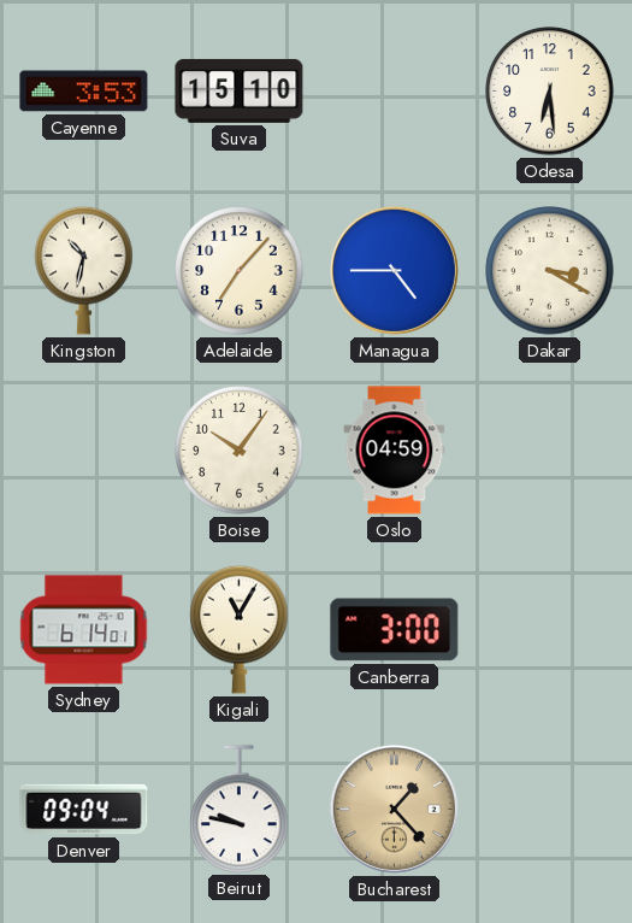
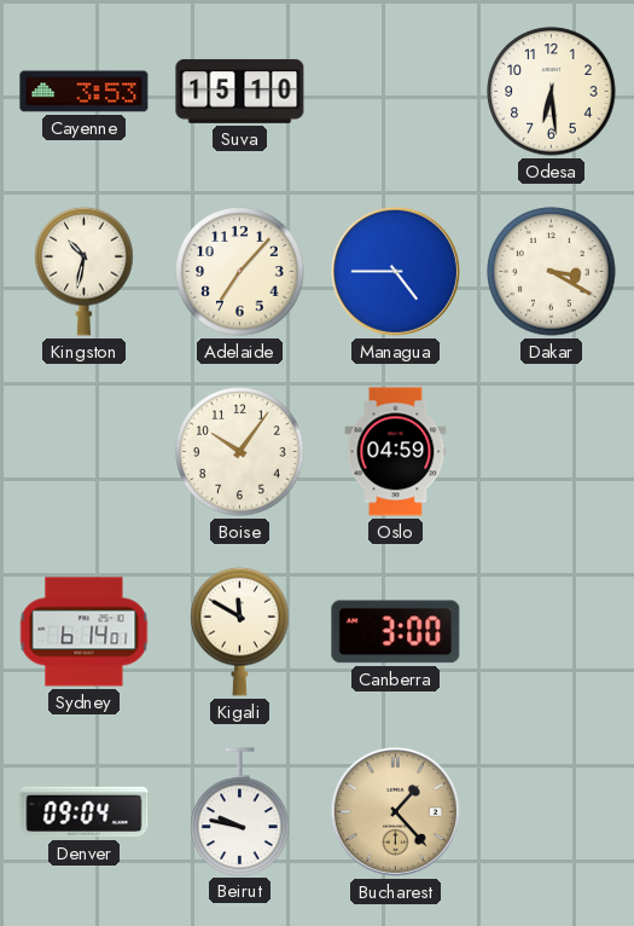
Kigali: 11:05 -> 11:50
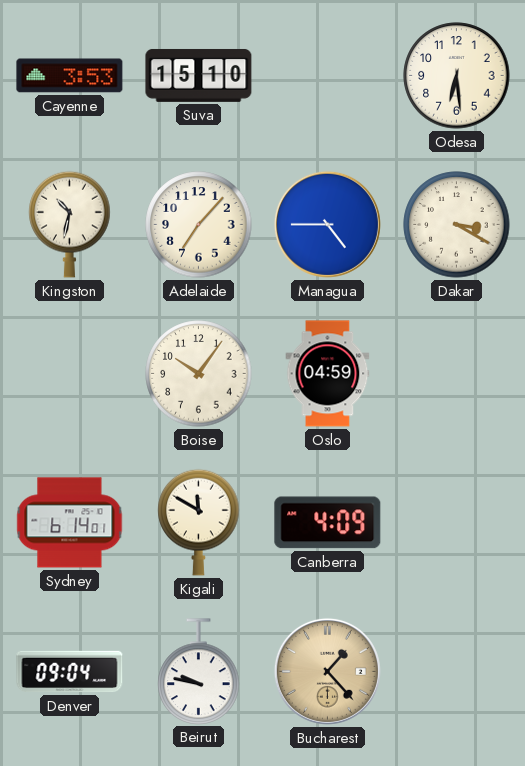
Canberra: 3:00 -> 4:09
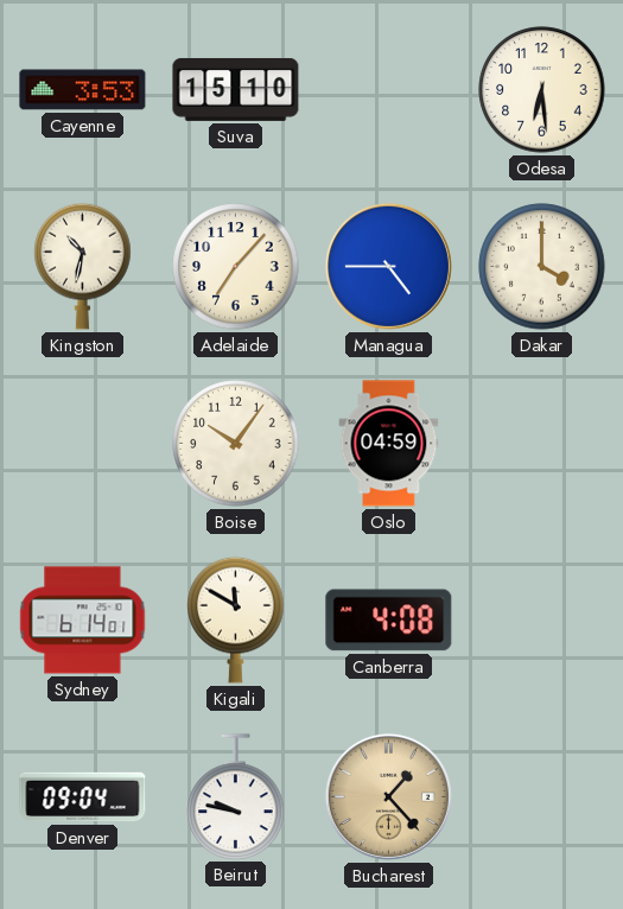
Dakar: 3:20 -> 4:00
Canberra: 4:09 -> 4:08
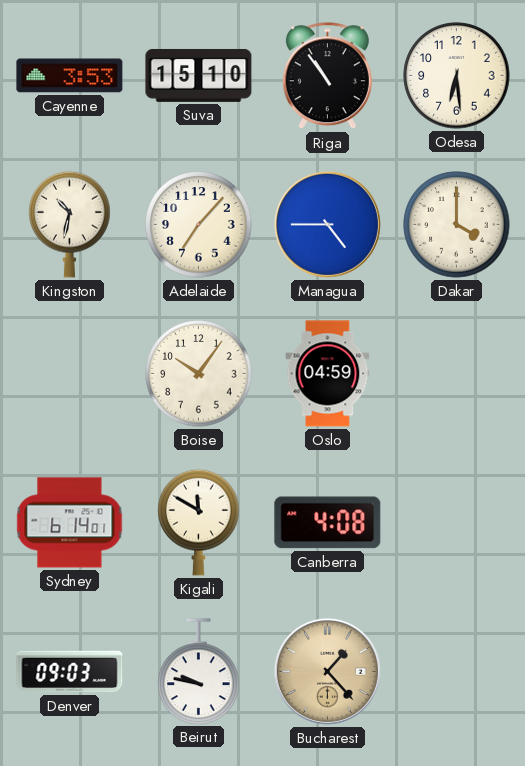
Riga: none -> 10:54
Denver: 09:04 -> 09:03
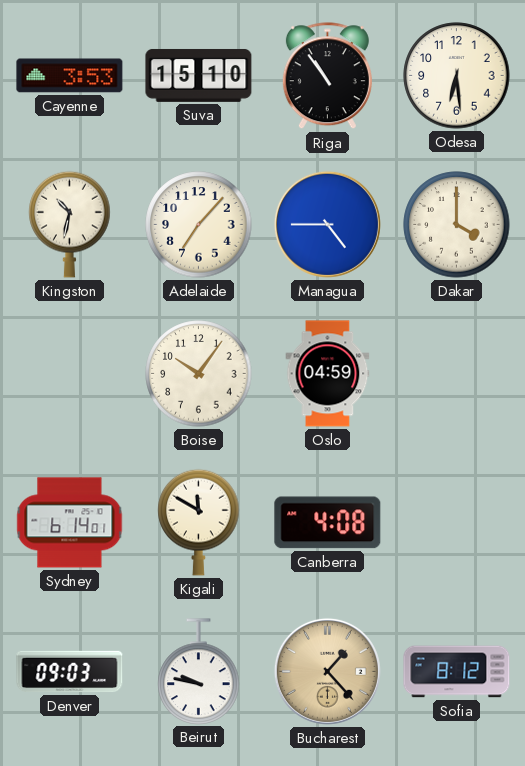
Sofia: none -> 8:12
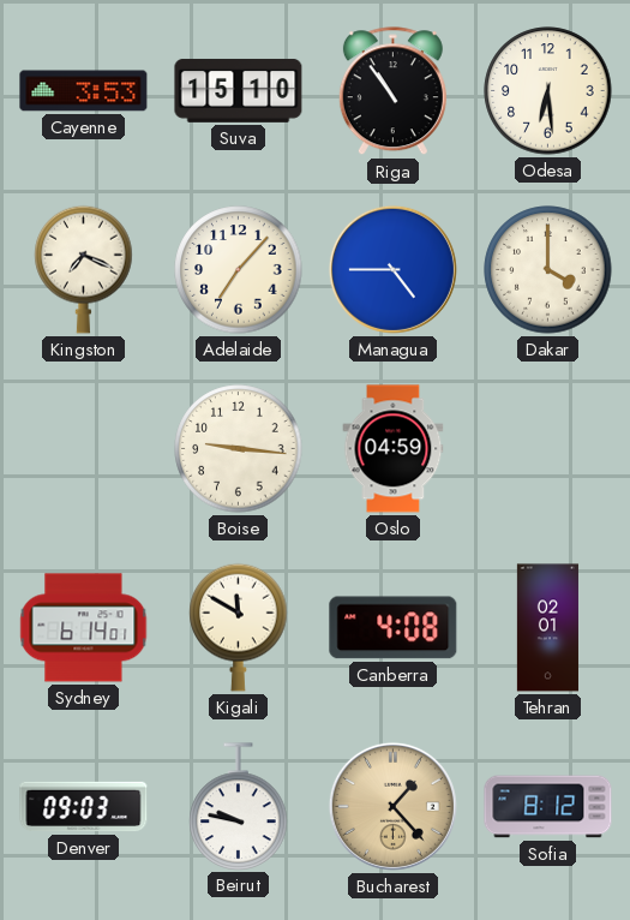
Kingston: 10:32 -> 7:19
Boise: 10:06 -> 9:16
Tehran: none -> 02:01
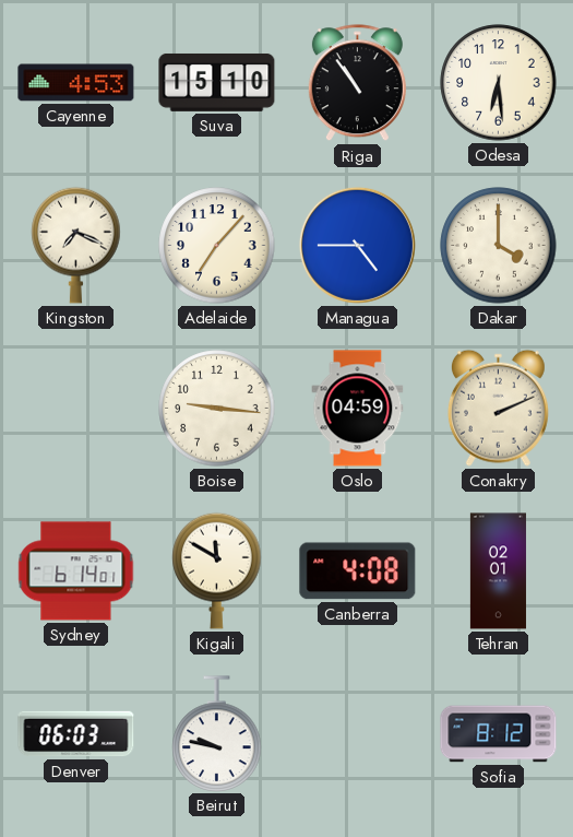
Cayenne: 3:53 -> 4:53
Conakry: none -> 2:11
Denver: 09:03 -> 06:03
Bucharest: 1:23 -> none
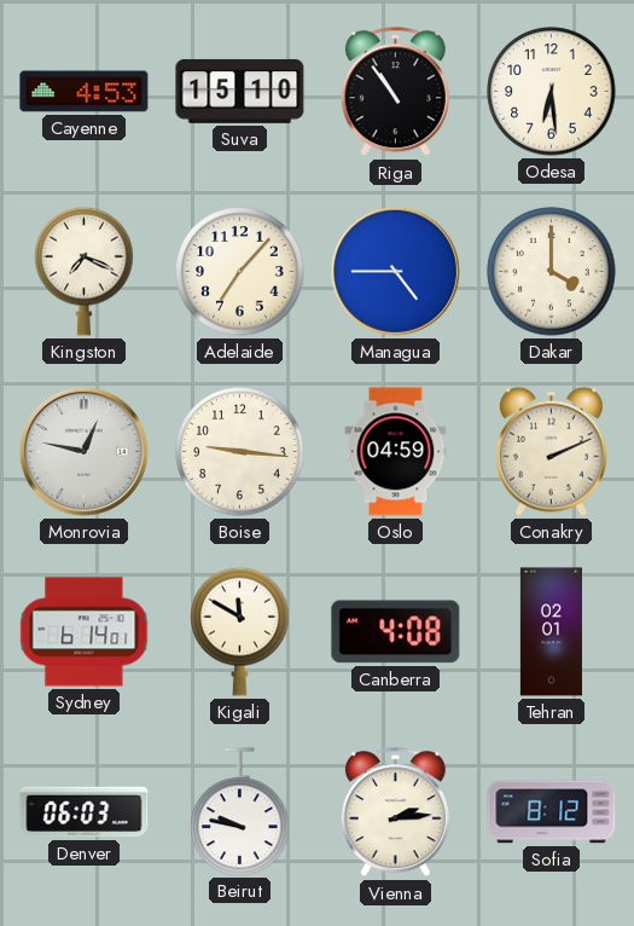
Monrovia: none -> 12:47
Vienna: none -> 2:14
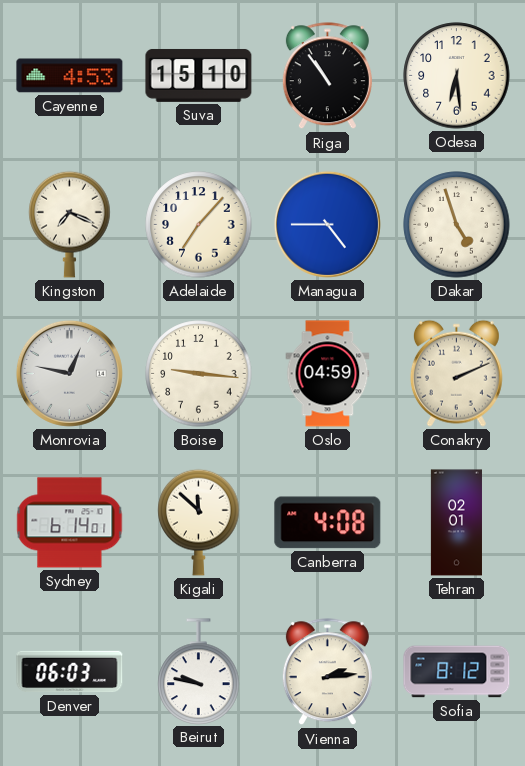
Dakar: 4:00 -> 4:57
Kigali: 11:50 -> 11:52
